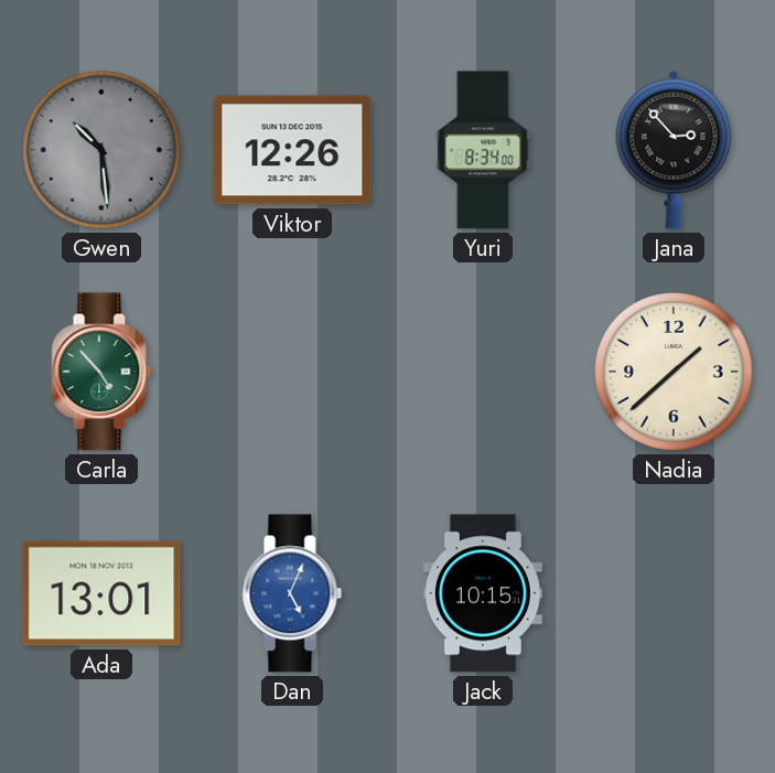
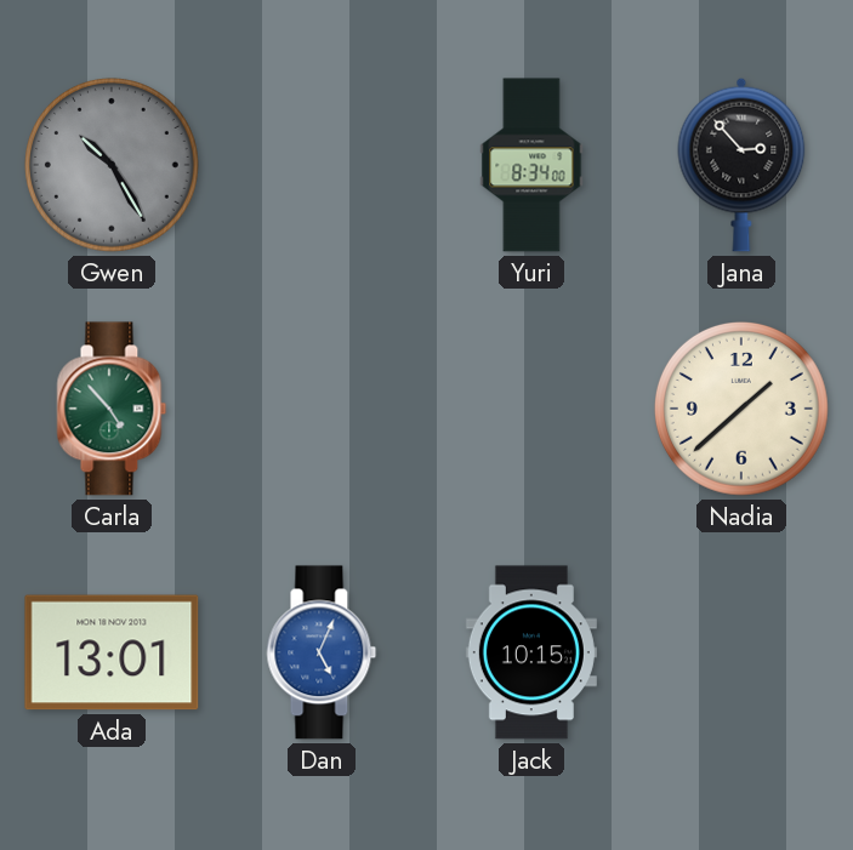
Gwen: 10:29 -> 10:25
Viktor: 12:26 -> none
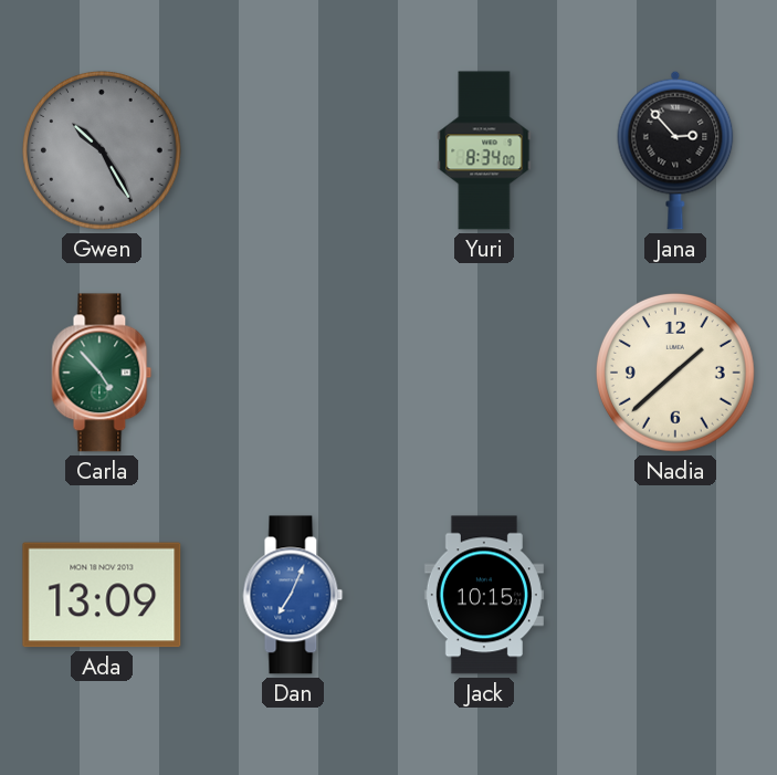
Ada: 13:01 -> 13:09
Dan: 5:04 -> 7:04
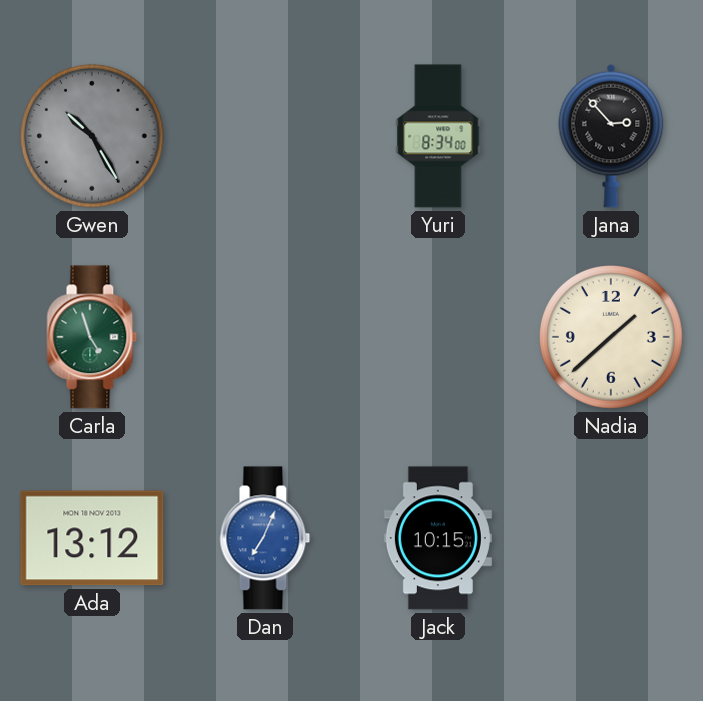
Carla: 4:53 -> 4:57
Ada: 13:09 -> 13:12
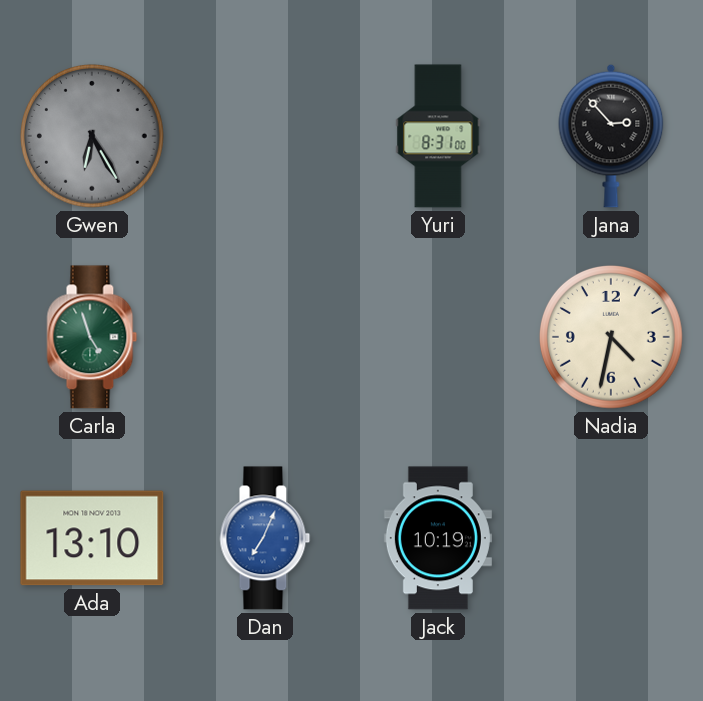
Gwen: 10:25 -> 6:25
Yuri: 8:34 -> 8:31
Nadia: 1:38 -> 4:32
Ada: 13:12 -> 13:10
Jack: 10:15 -> 10:19
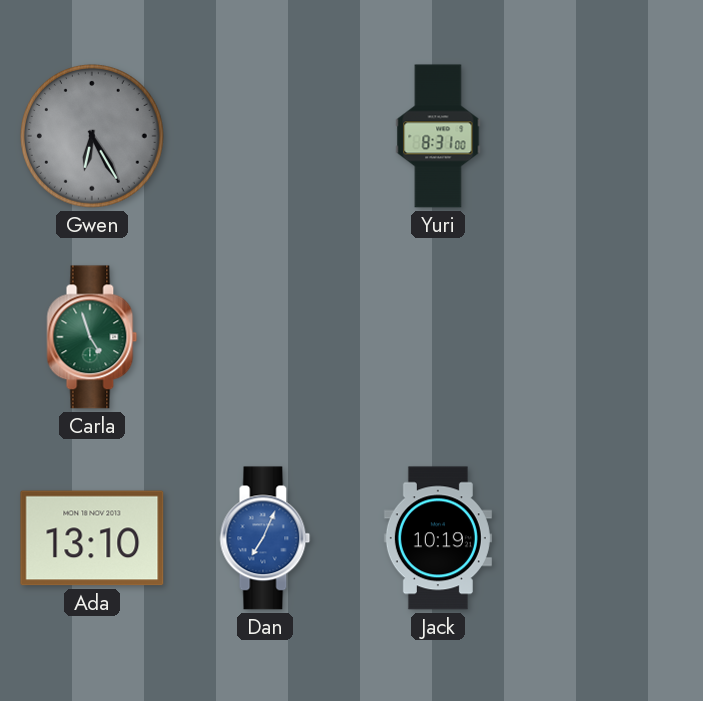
Jana: 2:53 -> none
Nadia: 4:32 -> none
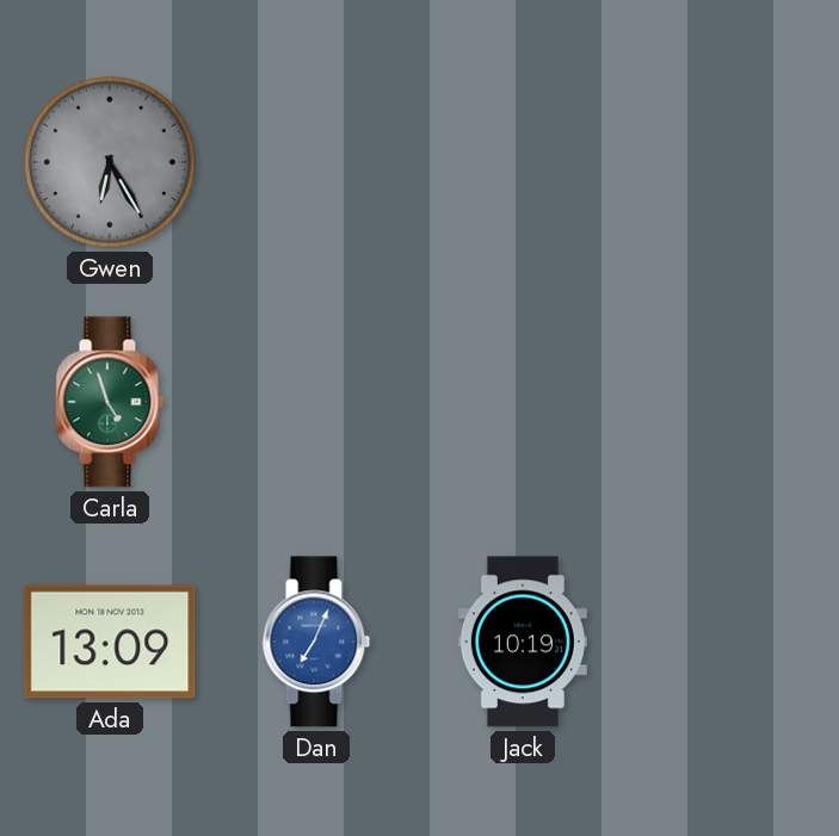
Yuri: 8:31 -> none
Ada: 13:10 -> 13:09
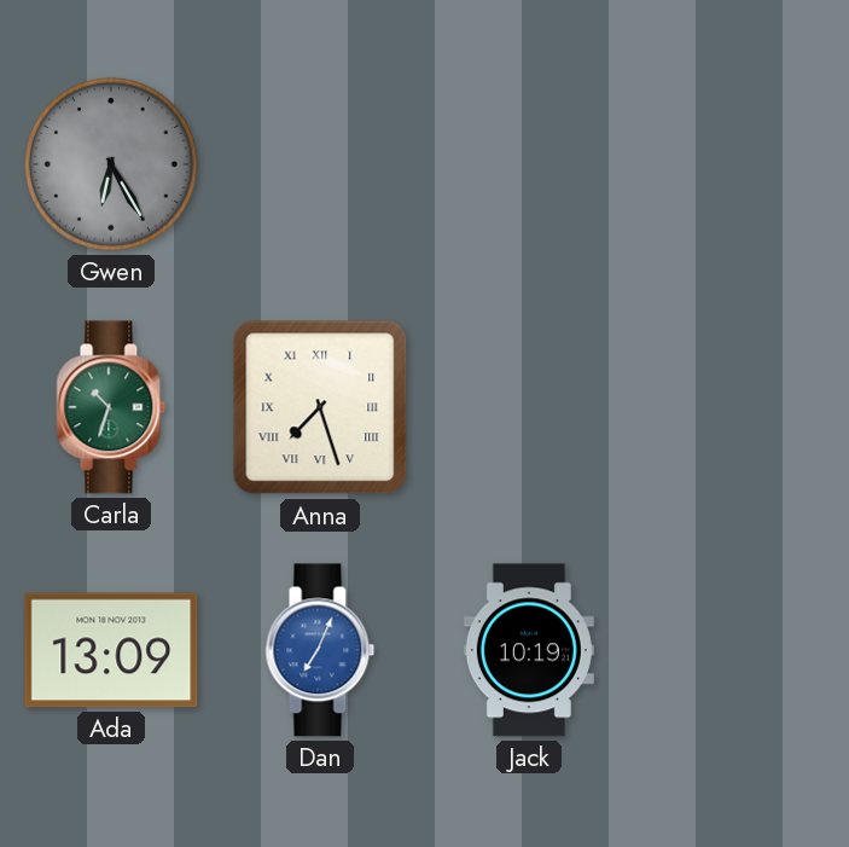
Carla: 4:57 -> 10:33
Anna: none -> 7:27
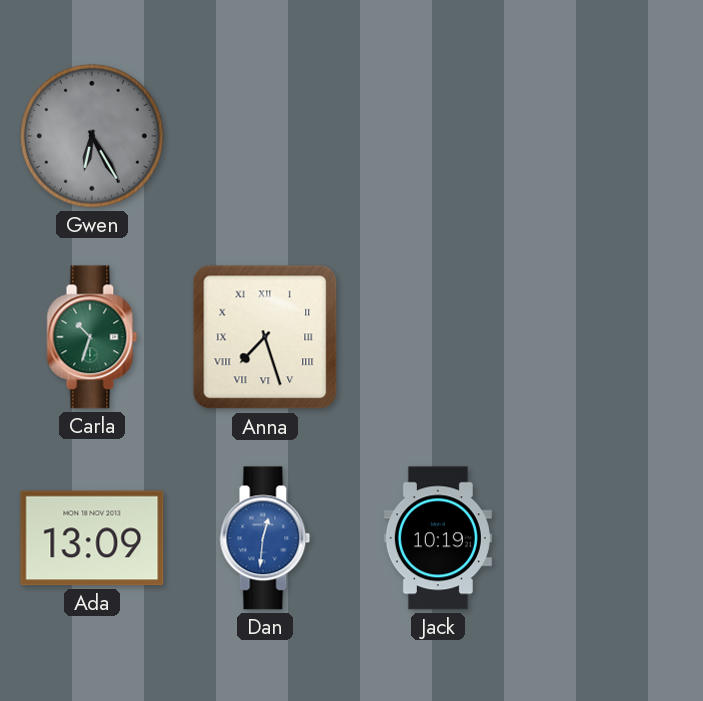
Dan: 7:04 -> 12:31
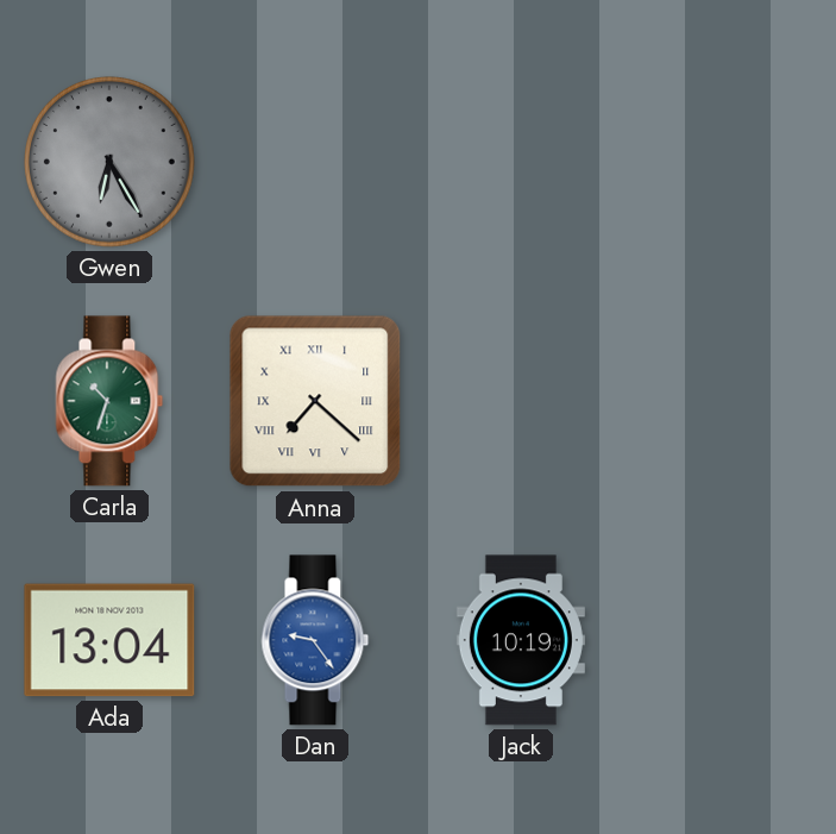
Anna: 7:27 -> 7:22
Ada: 13:09 -> 13:04
Dan: 12:31 -> 9:24
